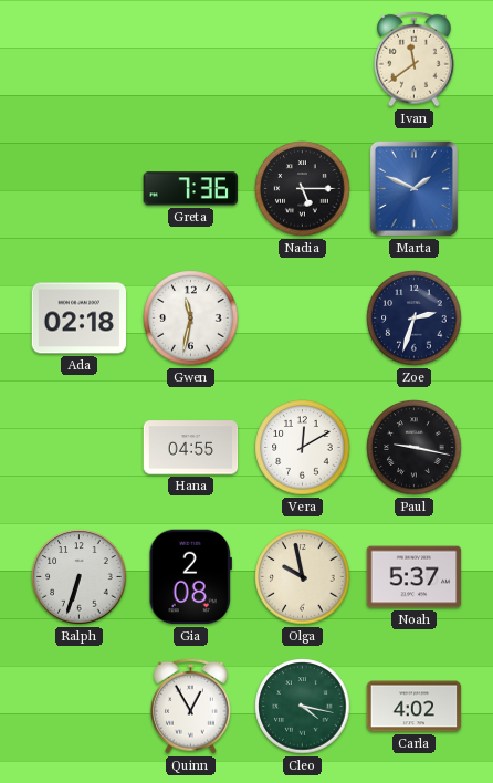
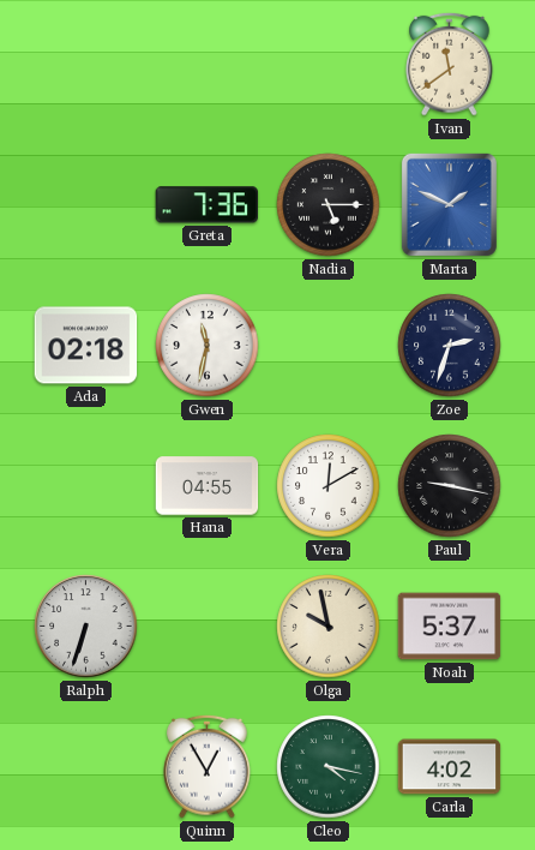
Gia: 2:08 -> none
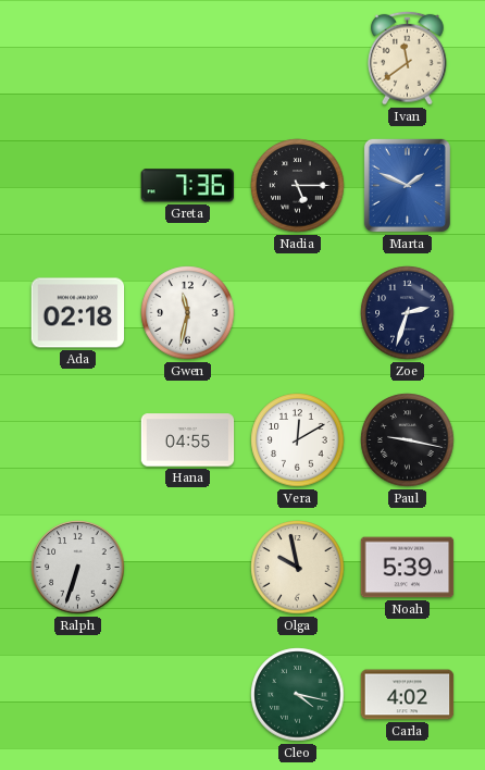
Noah: 5:37 -> 5:39
Quinn: 12:55 -> none
